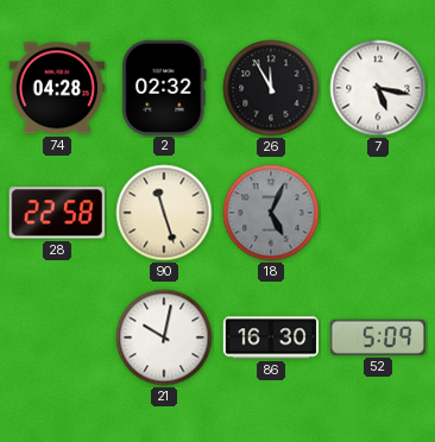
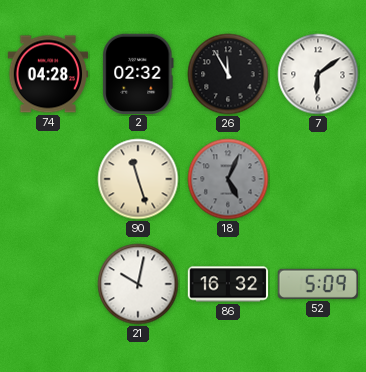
7: 5:17 -> 6:09
28: 22:58 -> none
86: 16:30 -> 16:32
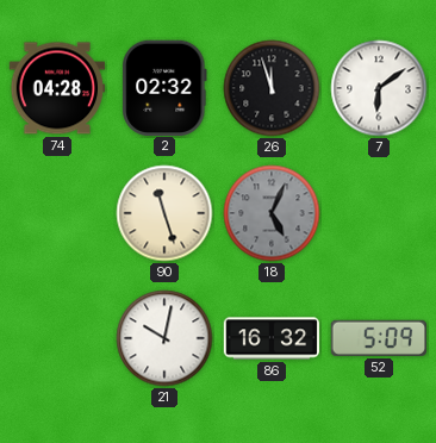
26: 11:55 -> 11:57
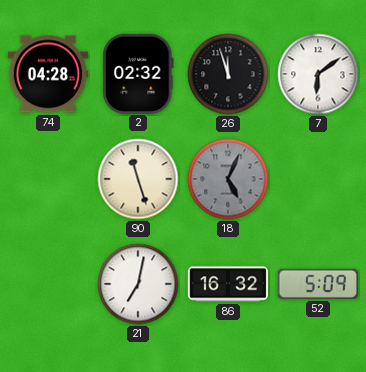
21: 10:02 -> 7:02
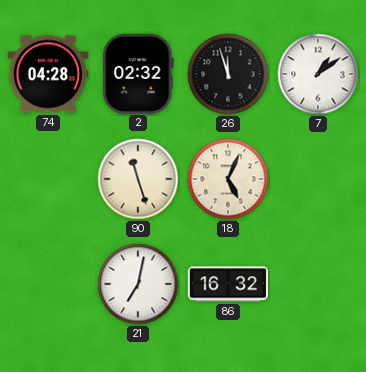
7: 6:09 -> 1:09
18 dial: grey -> cream
52: 5:09 -> none
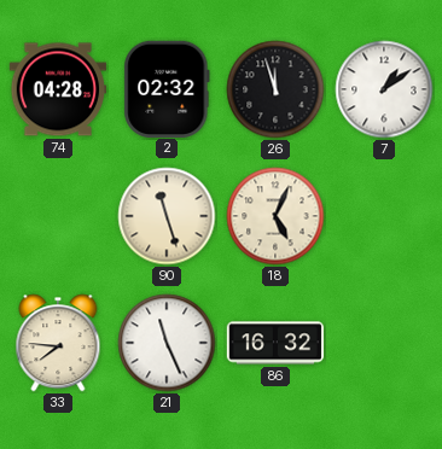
33: none -> 7:46
21: 7:02 -> 11:26
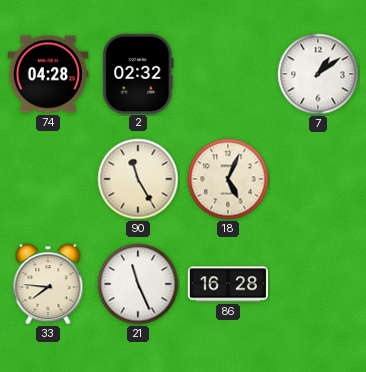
26: 11:57 -> none
90: 11:27 -> 11:25
86: 16:32 -> 16:28
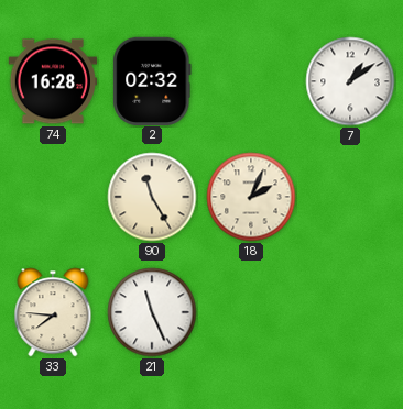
74: 04:28 -> 16:28
18: 5:04 -> 2:04
86: 16:28 -> none
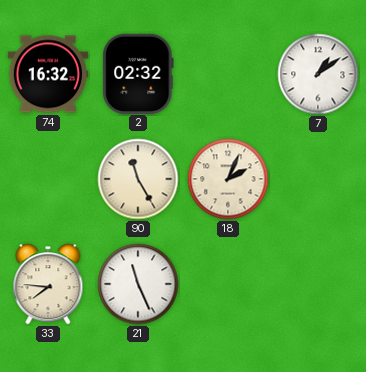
74: 16:28 -> 16:32
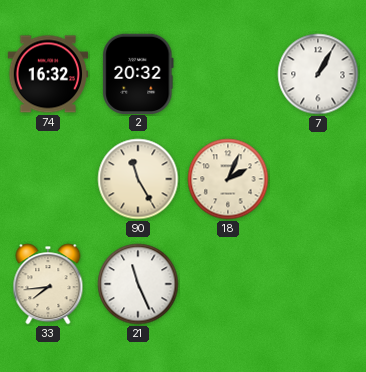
2: 02:32 -> 20:32
7: 1:09 -> 1:05
33: 7:46 -> 7:44
